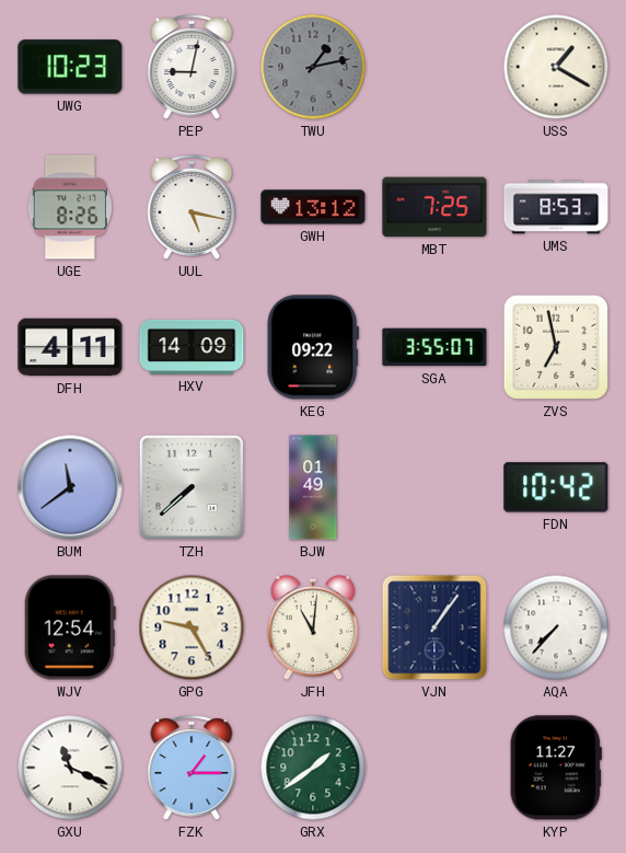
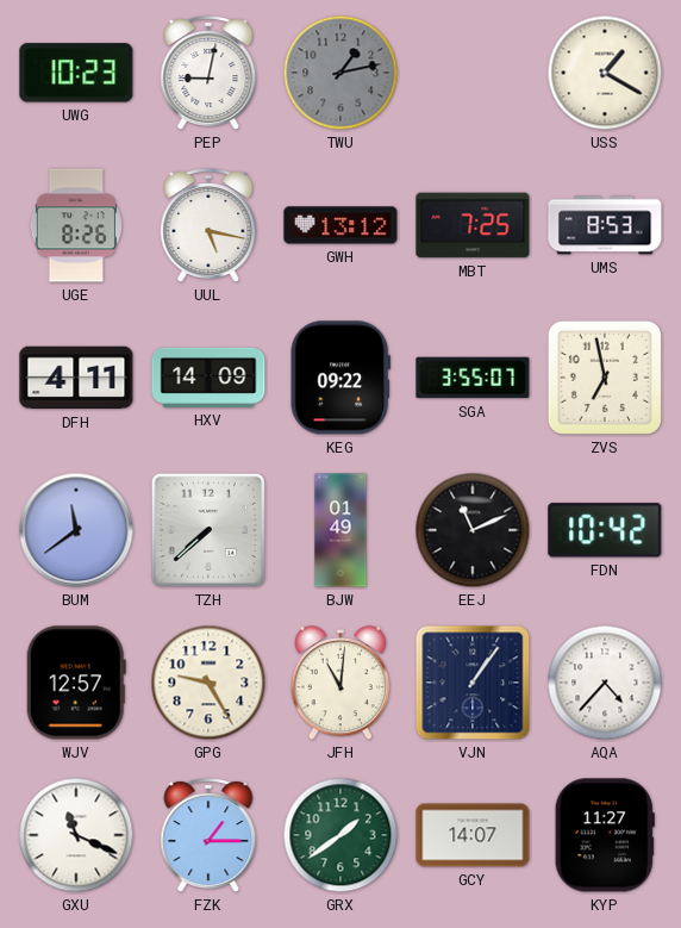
EEJ: none -> 11:11
WJV: 12:54 -> 12:57
AQA: 7:37 -> 4:37
GCY: none -> 14:07
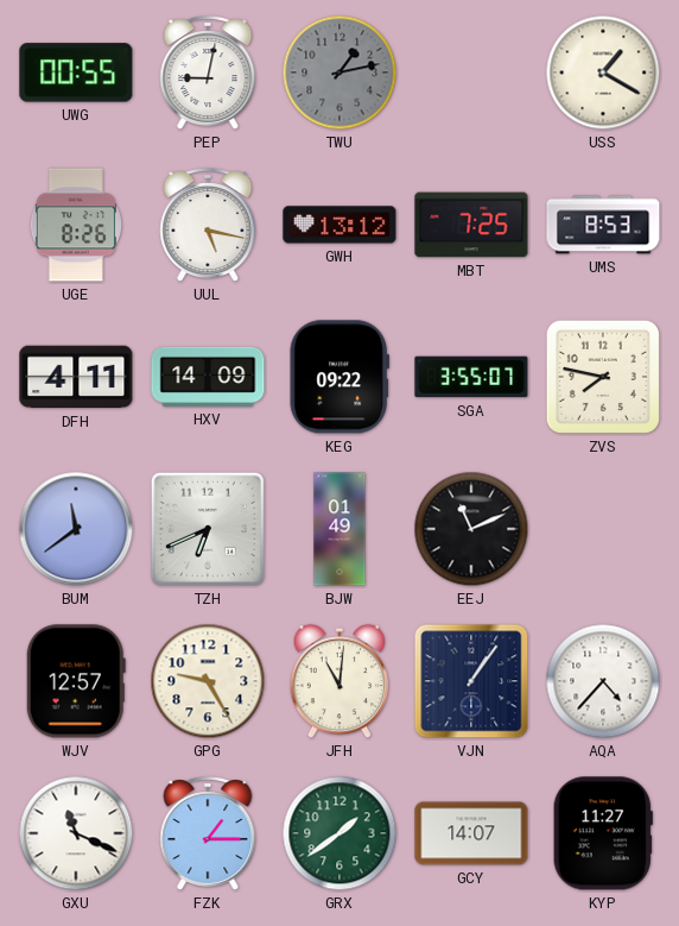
UWG: 10:23 -> 00:55
ZVS: 6:58 -> 7:47
TZH: 7:38 -> 6:41
FDN: 10:42 -> none
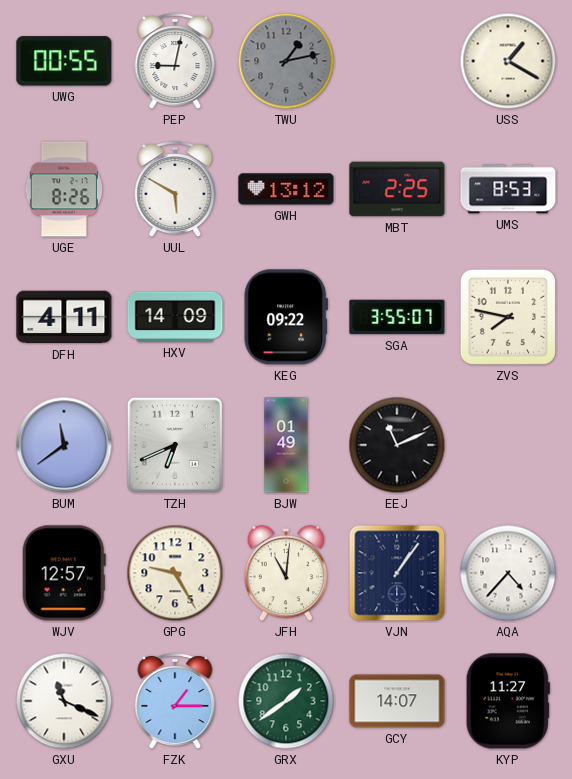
UUL: 5:17 -> 5:50
MBT: 7:25 -> 2:25
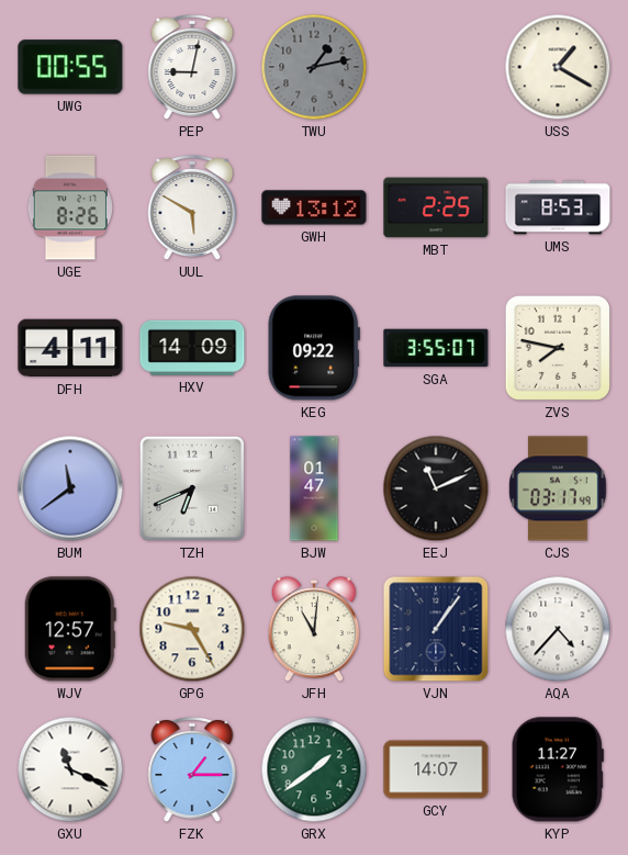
BJW: 01:49 -> 01:47
CJS: none -> 03:17
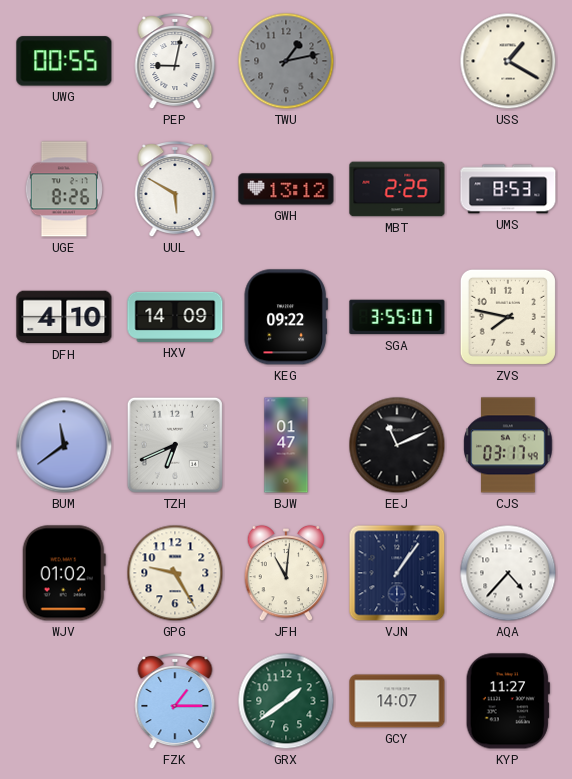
DFH: 4:11 -> 4:10
WJV: 12:57 -> 01:02
GXU: 11:19 -> none
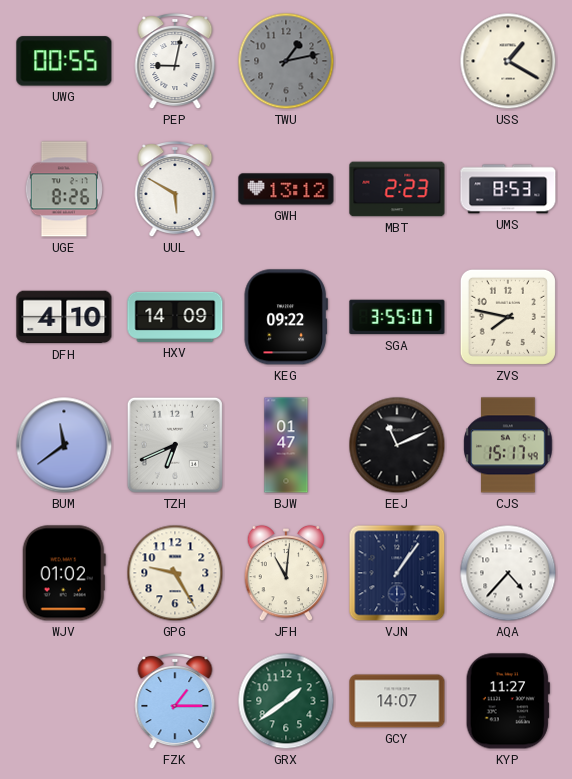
MBT: 2:25 -> 2:23
CJS: 03:17 -> 15:17
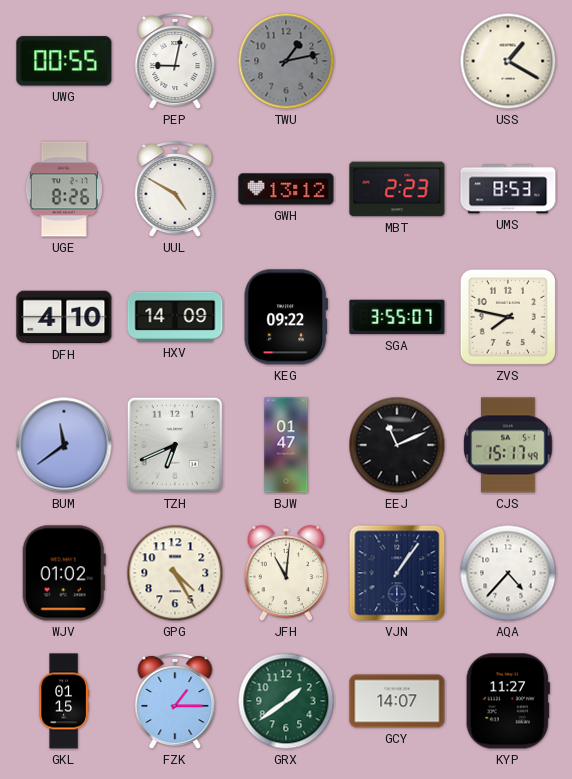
UUL: 5:50 -> 4:50
GPG: 9:25 -> 4:25
GKL: none -> 01:15
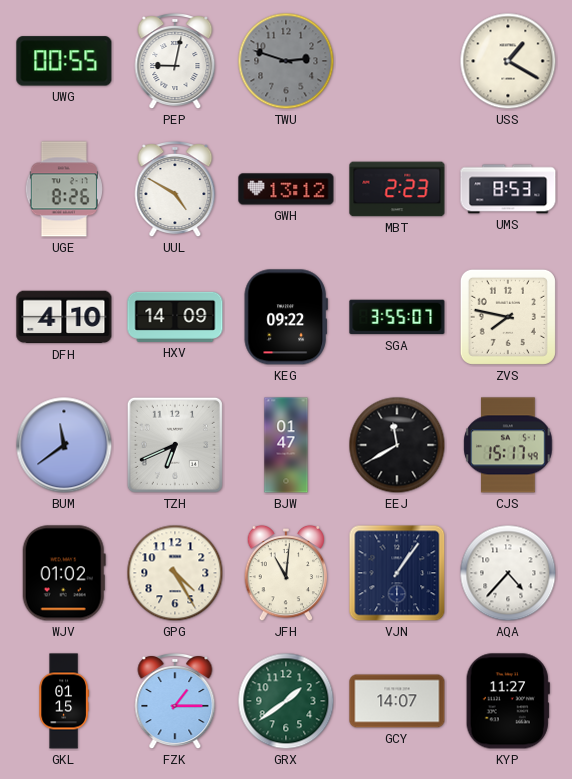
TWU: 1:13 -> 2:48
EEJ: 11:11 -> 11:40
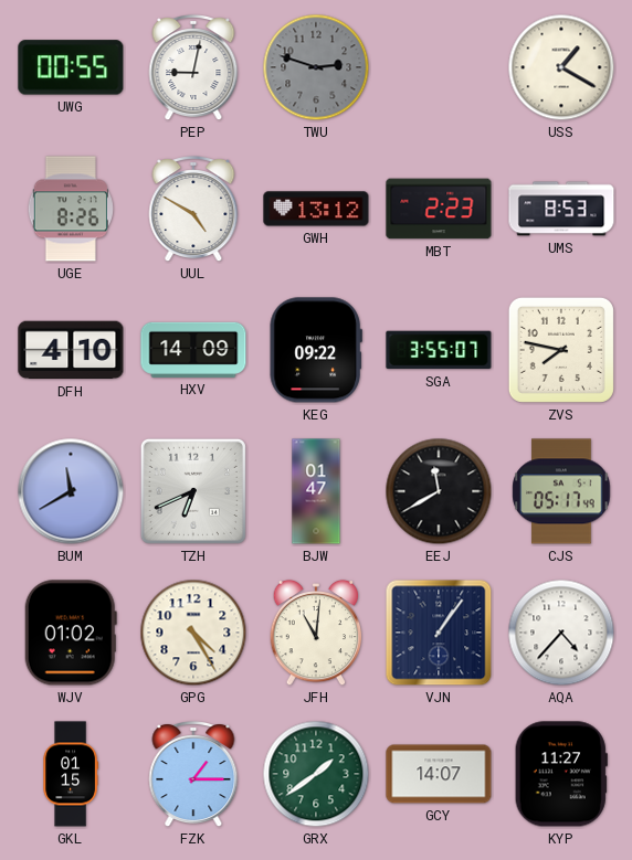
BUM: 11:39 -> 11:40
CJS: 15:17 -> 05:17
